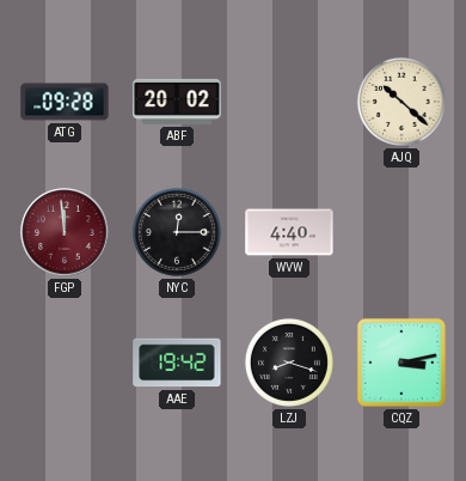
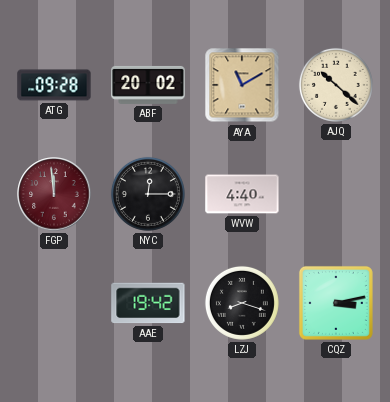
AYA: none -> 11:10
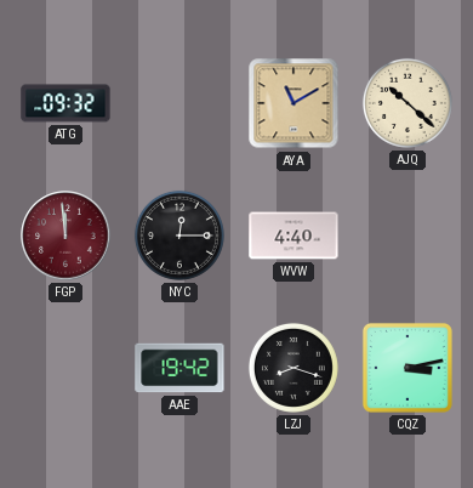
ATG: 09:28 -> 09:32
ABF: 20:02 -> none
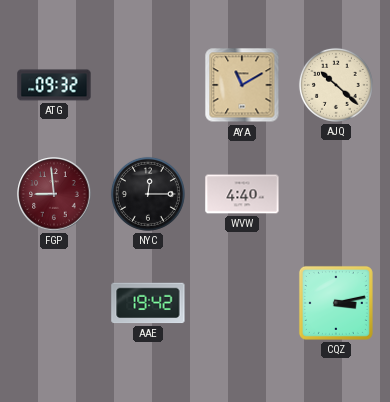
FGP: 11:59 -> 8:59
LZJ: 8:18 -> none
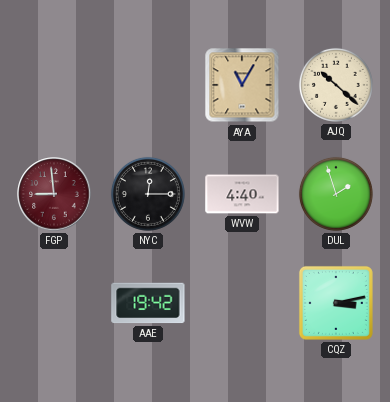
ATG: 09:32 -> none
AYA: 11:10 -> 11:05
DUL: none -> 1:57
